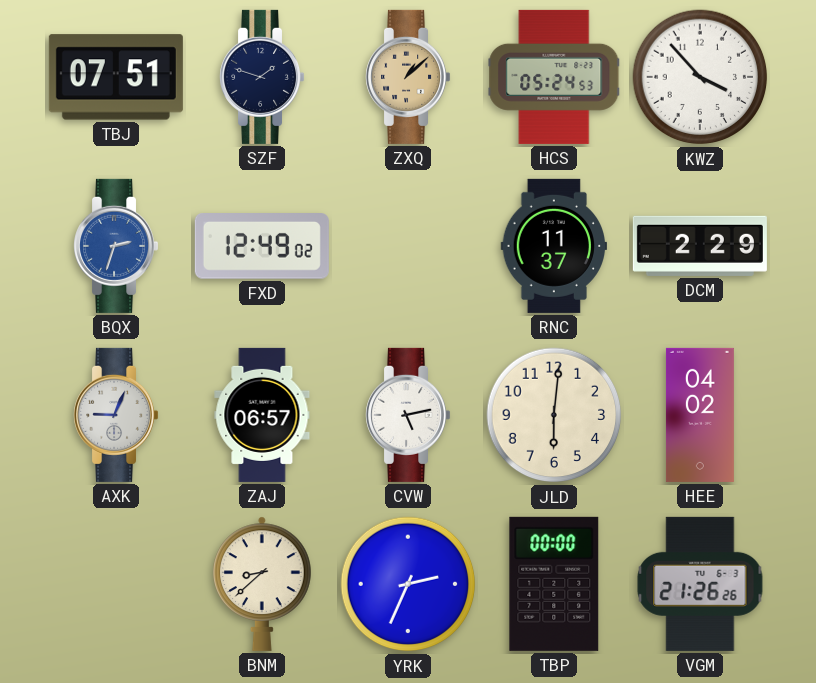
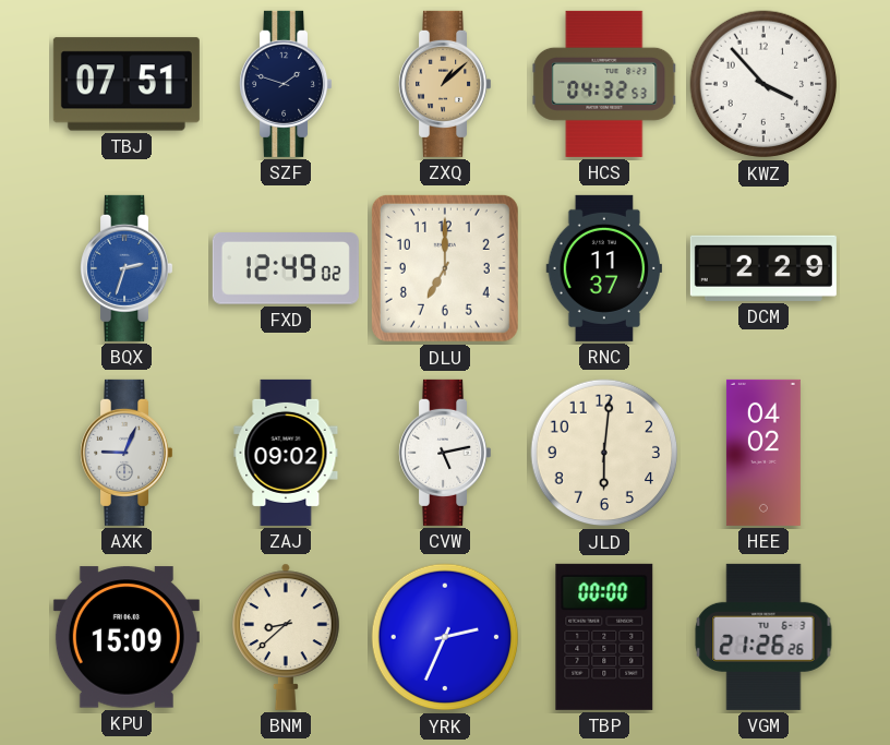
HCS: 05:24 -> 04:32
DLU: none -> 7:00
ZAJ: 06:57 -> 09:02
KPU: none -> 15:09
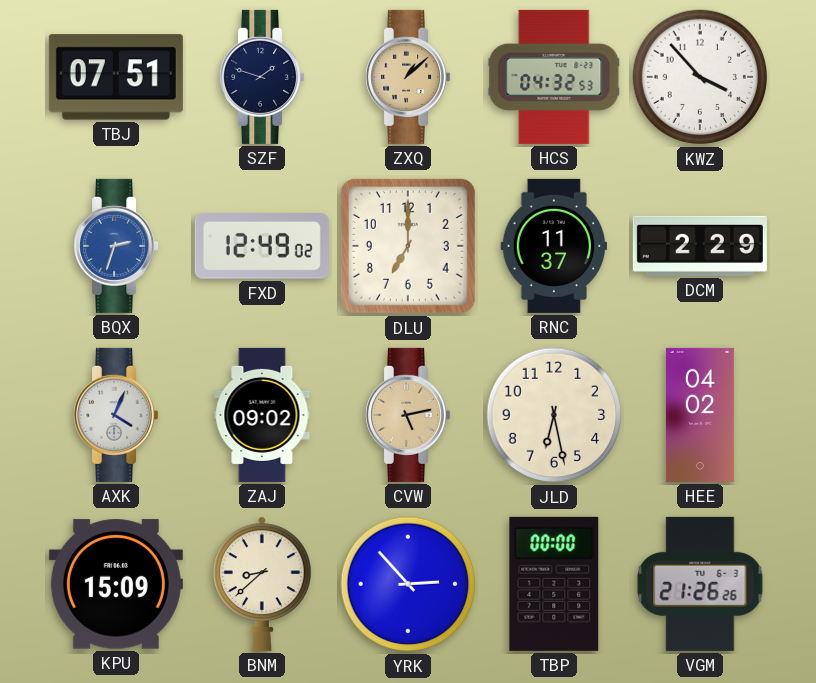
AXK: 9:04 -> 4:04
CVW dial: white -> champagne
JLD: 6:01 -> 6:28
YRK: 2:34 -> 2:53
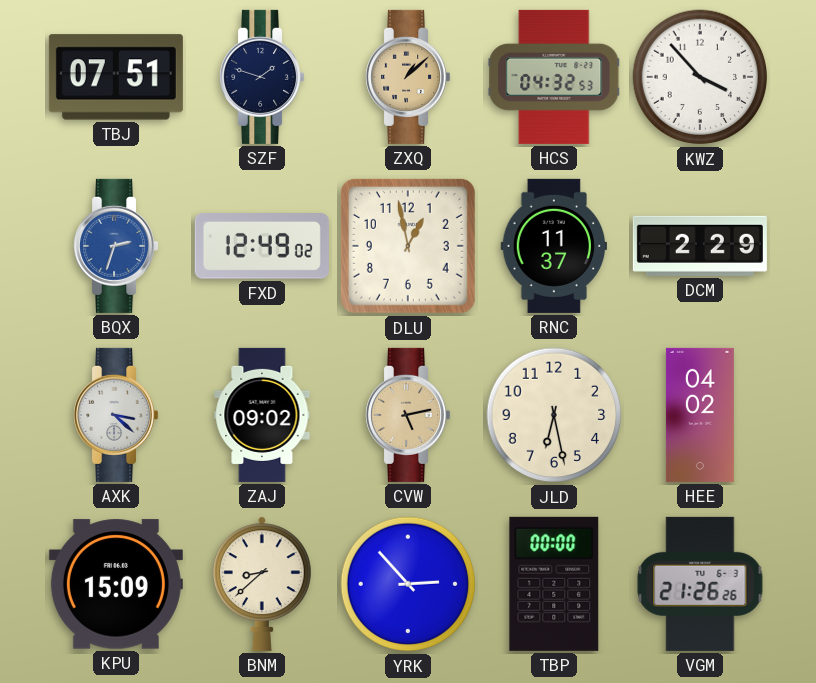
DLU: 7:00 -> 12:58
AXK: 4:04 -> 3:22
